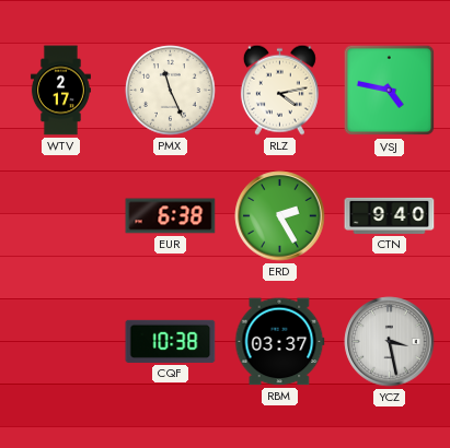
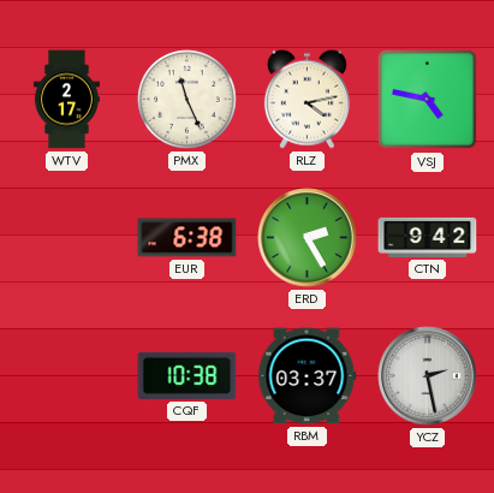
CTN: 9:40 -> 9:42
YCZ: 3:28 -> 2:28
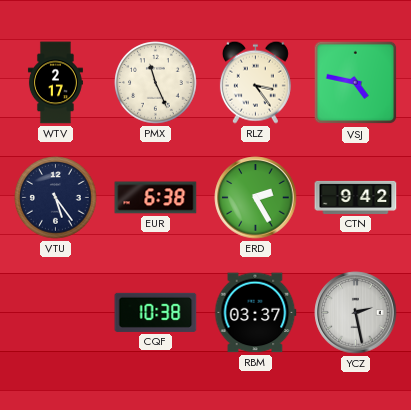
RLZ: 4:13 -> 3:24
VTU: none -> 5:24
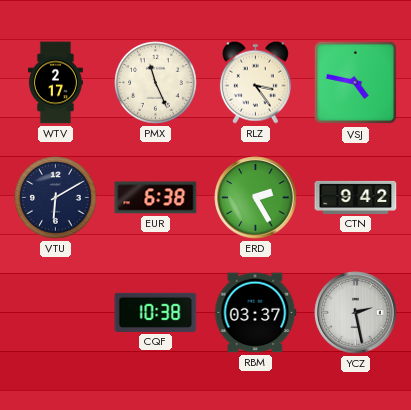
VTU: 5:24 -> 6:10
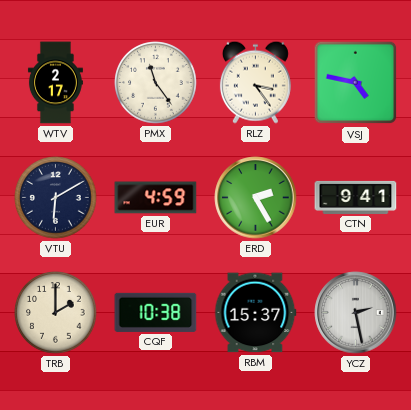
PMX: 11:26 -> 11:24
EUR: 6:38 -> 4:59
CTN: 9:42 -> 9:41
TRB: none -> 2:00
RBM: 03:37 -> 15:37
